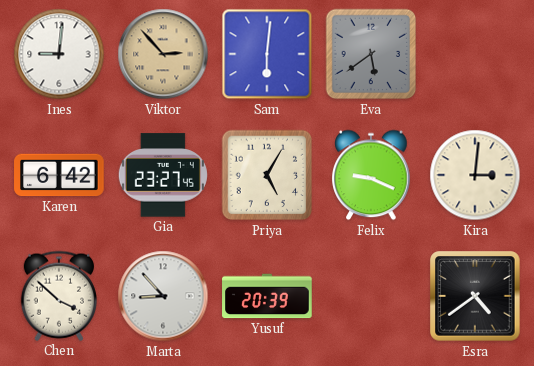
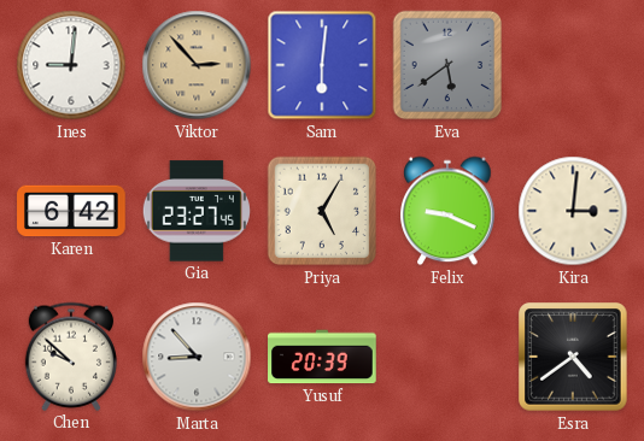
Chen: 3:52 -> 9:52
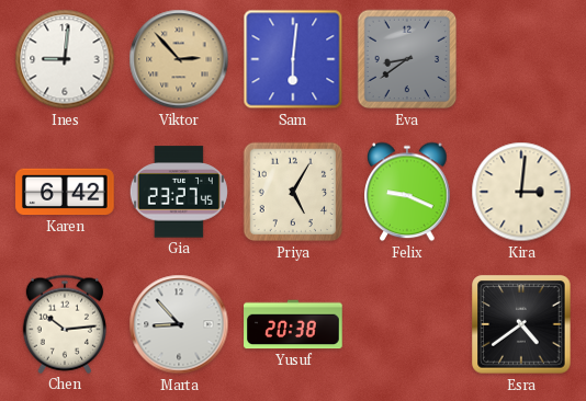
Eva: 5:39 -> 8:39
Chen: 9:52 -> 10:14
Yusuf: 20:39 -> 20:38
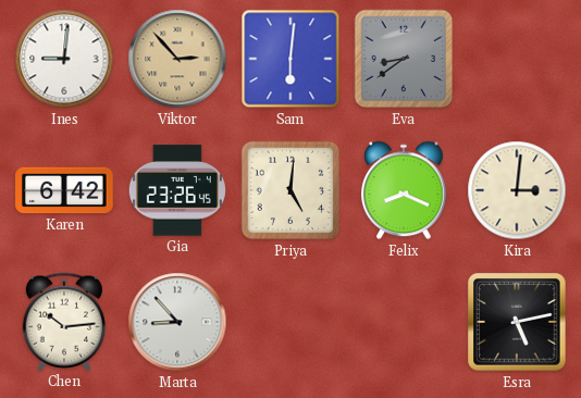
Gia: 23:27 -> 23:26
Priya: 5:05 -> 5:01
Felix: 9:19 -> 8:19
Yusuf: 20:38 -> none
Esra: 4:39 -> 5:13
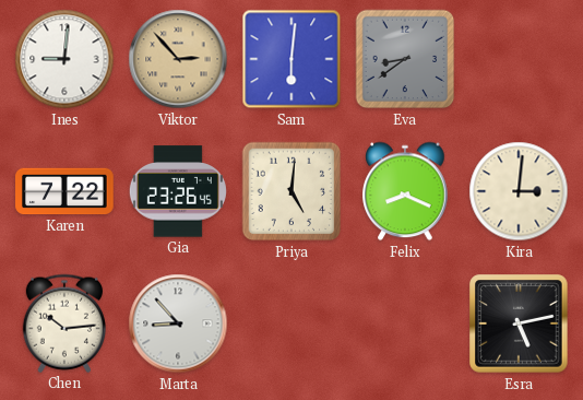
Karen: 6:42 -> 7:22
